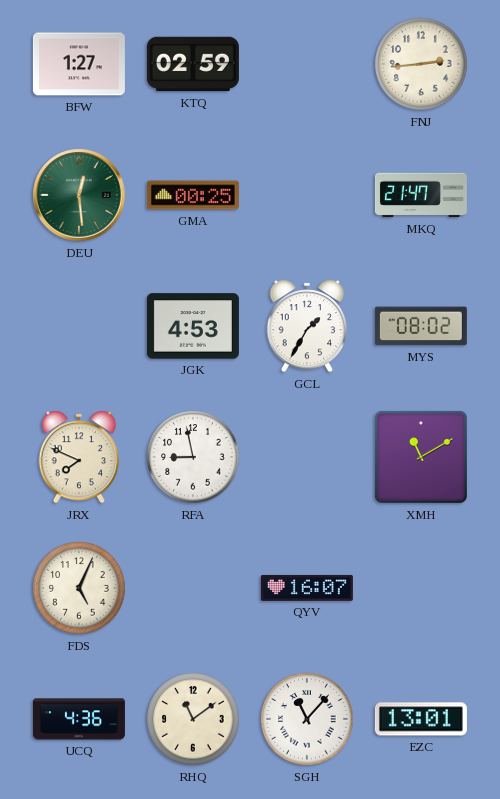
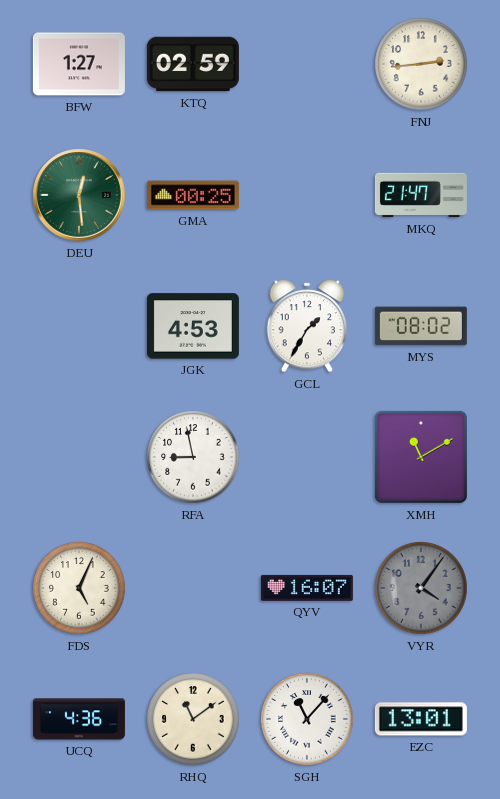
JRX: 7:49 -> none
VYR: none -> 4:06
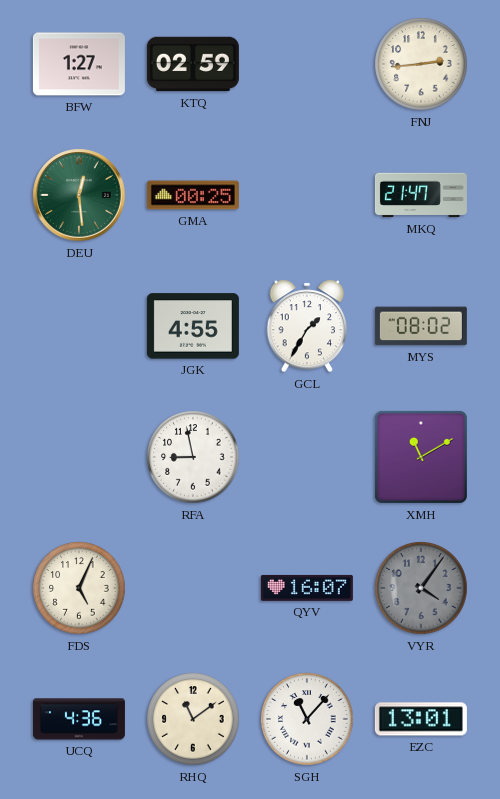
JGK: 4:53 -> 4:55
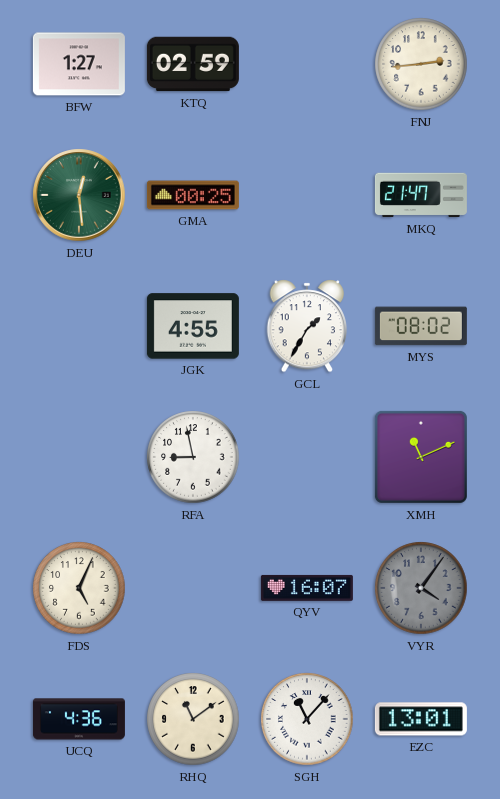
XMH: 11:10 -> 11:11
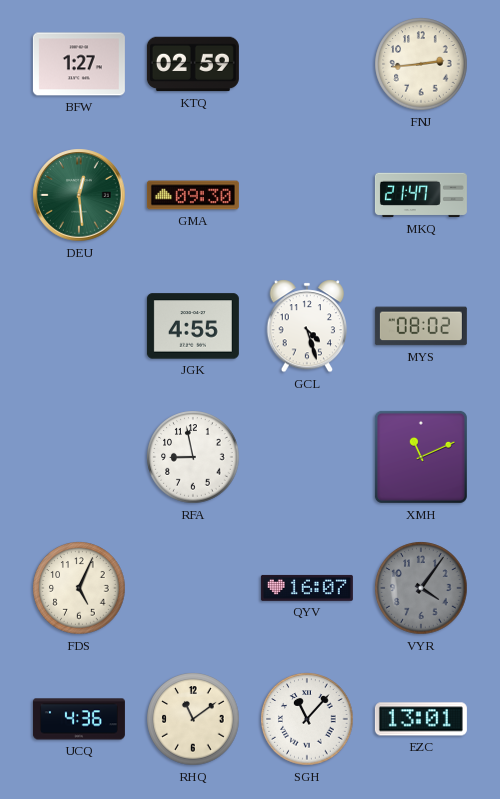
GMA: 00:25 -> 09:30
GCL: 1:35 -> 4:27
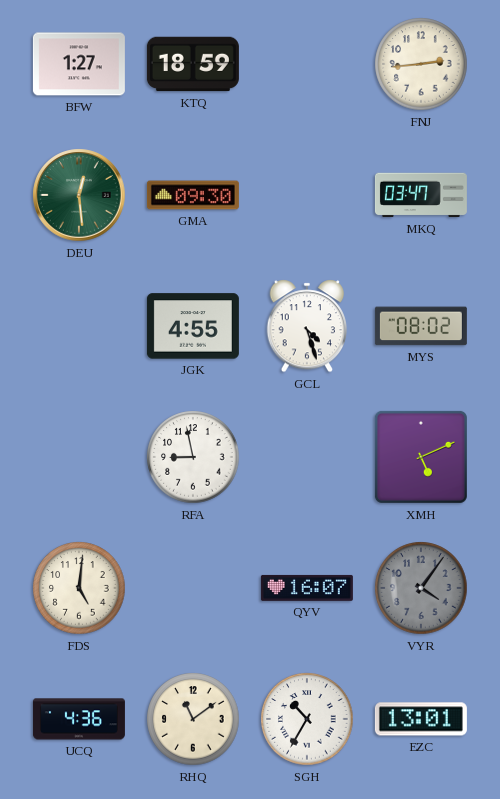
KTQ: 02:59 -> 18:59
MKQ: 21:47 -> 03:47
XMH: 11:11 -> 5:11
FDS: 5:04 -> 5:01
SGH: 11:07 -> 10:35
